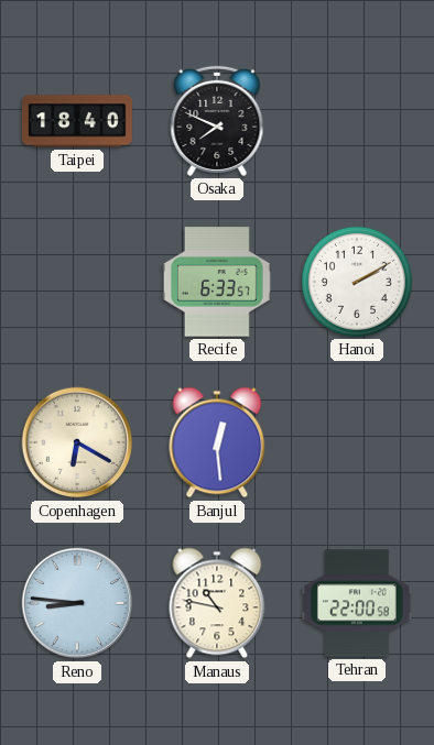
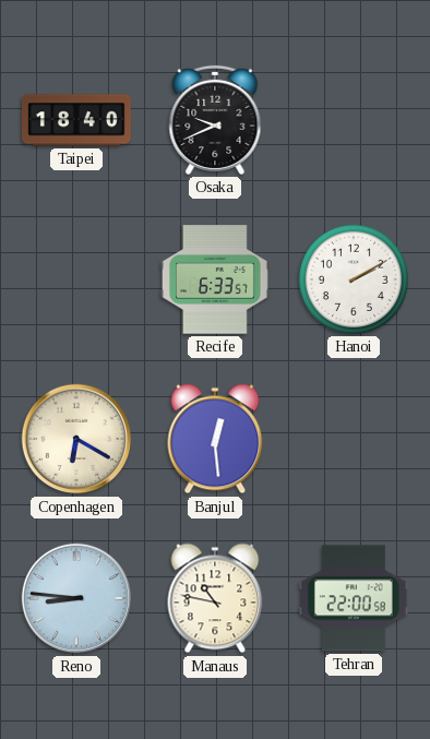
Osaka: 7:49 -> 9:41
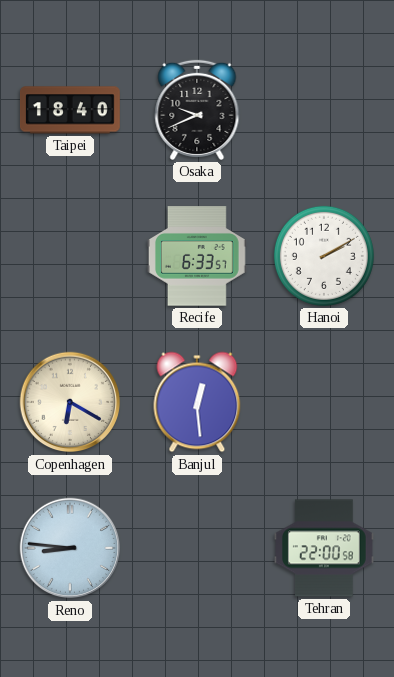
Manaus: 10:47 -> none
